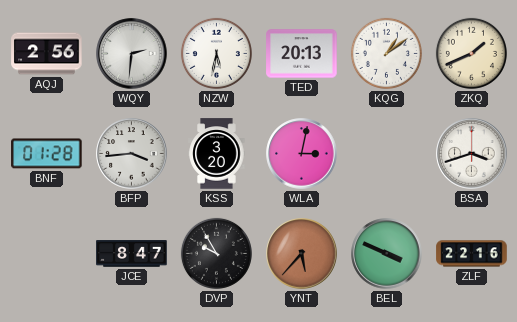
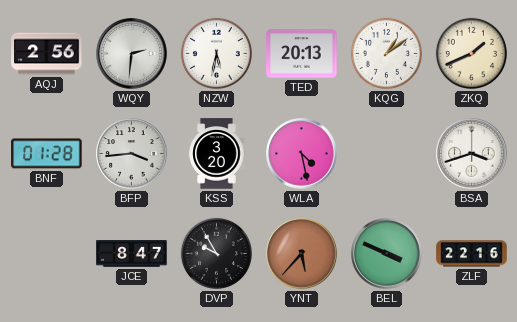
WLA: 3:02 -> 4:28
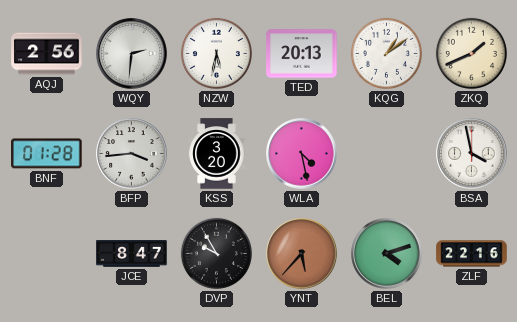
BSA: 3:42 -> 3:58
BEL: 3:49 -> 4:12
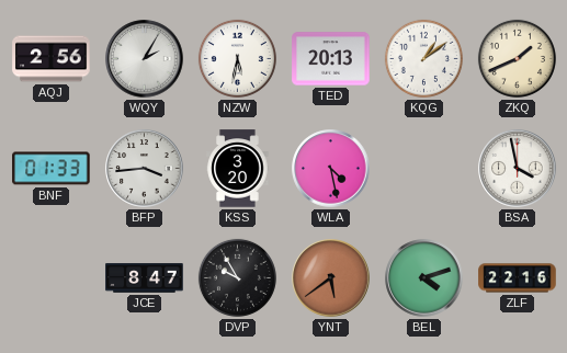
WQY: 2:31 -> 2:05
BNF: 01:28 -> 01:33
YNT: 5:37 -> 5:39
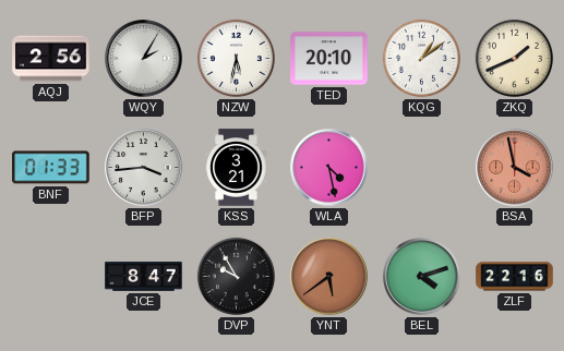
TED: 20:13 -> 20:10
KSS: 3:20 -> 3:21
BSA dial: white -> salmon
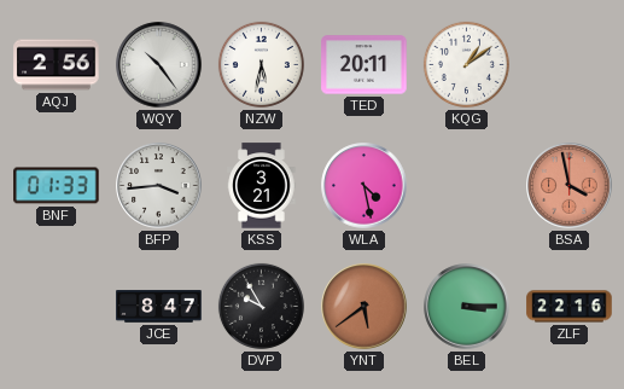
WQY: 2:05 -> 10:24
TED: 20:10 -> 20:11
ZKQ: 1:41 -> none
BEL: 4:12 -> 3:15
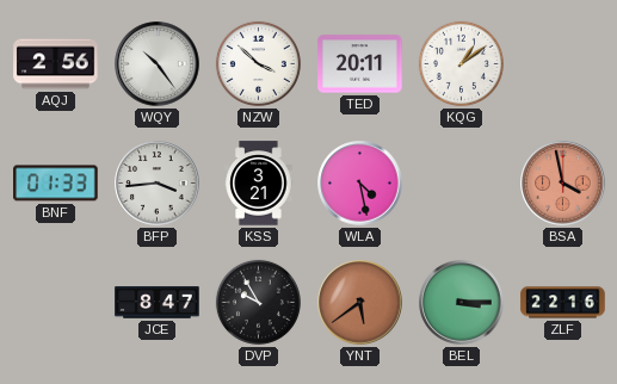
NZW: 5:32 -> 3:52
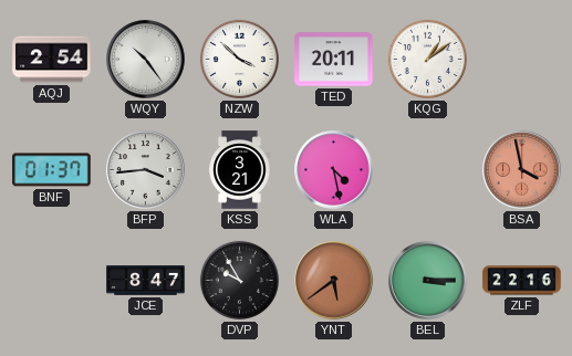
AQJ: 2:56 -> 2:54
BNF: 01:33 -> 01:37
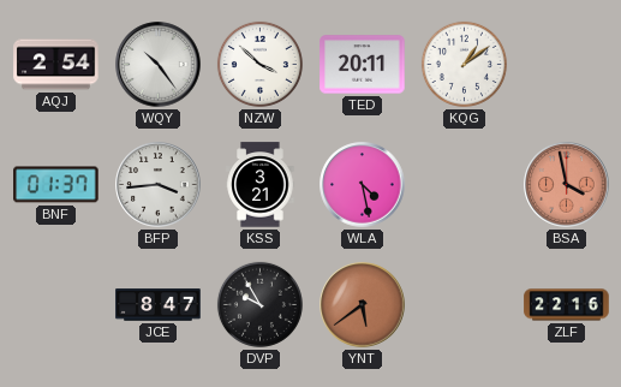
BEL: 3:15 -> none
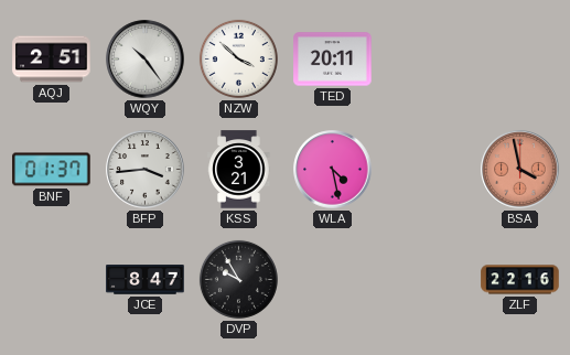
AQJ: 2:54 -> 2:51
KQG: 1:09 -> none
YNT: 5:39 -> none
